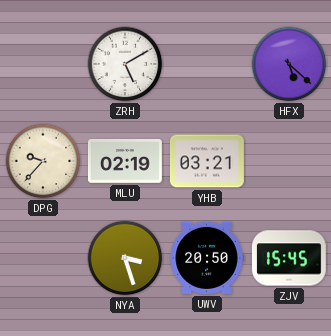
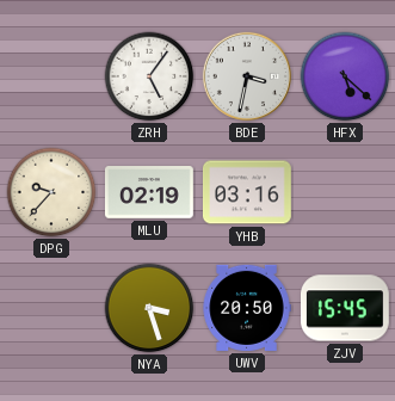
ZRH: 5:10 -> 5:06
BDE: none -> 3:32
YHB: 03:21 -> 03:16
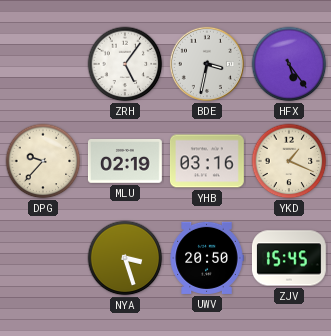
HFX: 5:22 -> 5:24
YKD: none -> 1:19
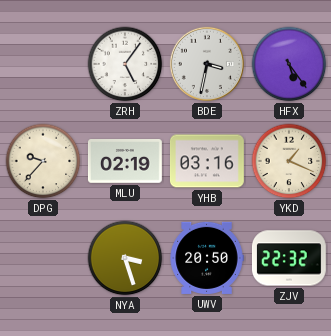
ZJV: 15:45 -> 22:32
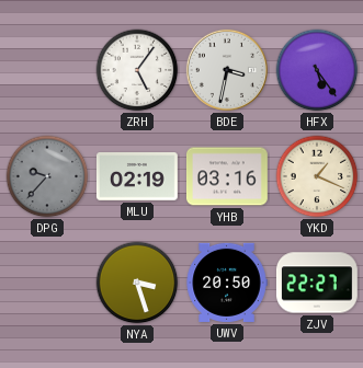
DPG dial: cream -> grey
ZJV: 22:32 -> 22:27
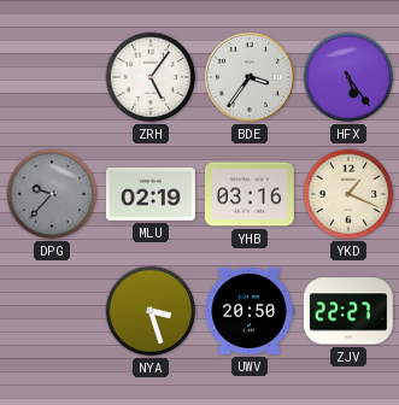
BDE: 3:32 -> 3:36
